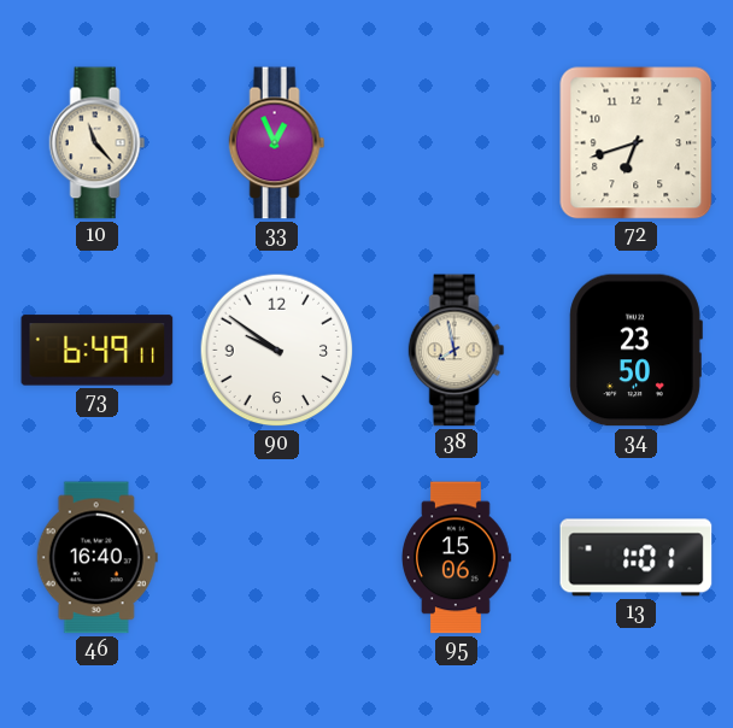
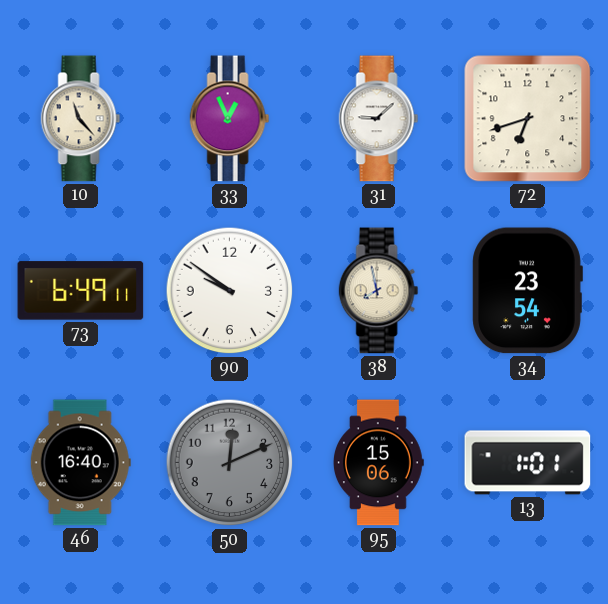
31: none -> 9:08
34: 23:50 -> 23:54
50: none -> 12:11
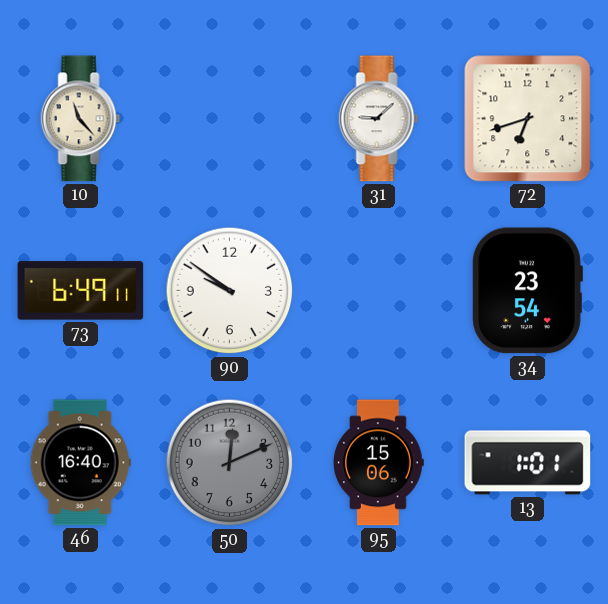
33: 12:56 -> none
38: 7:58 -> none
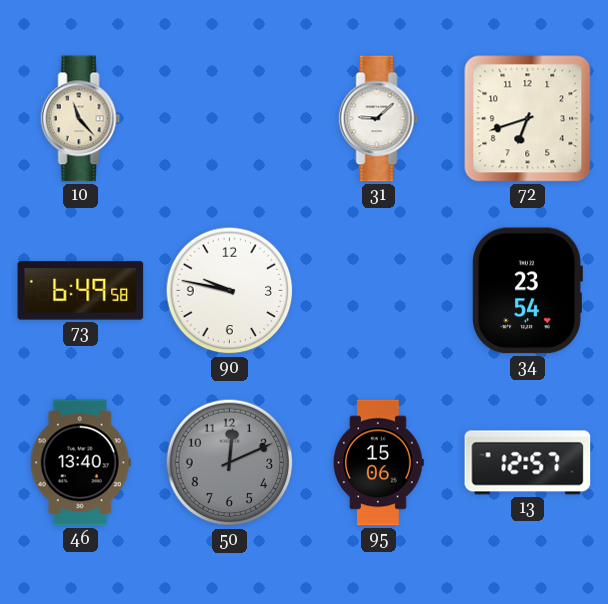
73: 6:49:11 -> 6:49:58
90: 9:51 -> 9:47
46: 16:40 -> 13:40
13: 1:01 -> 12:57
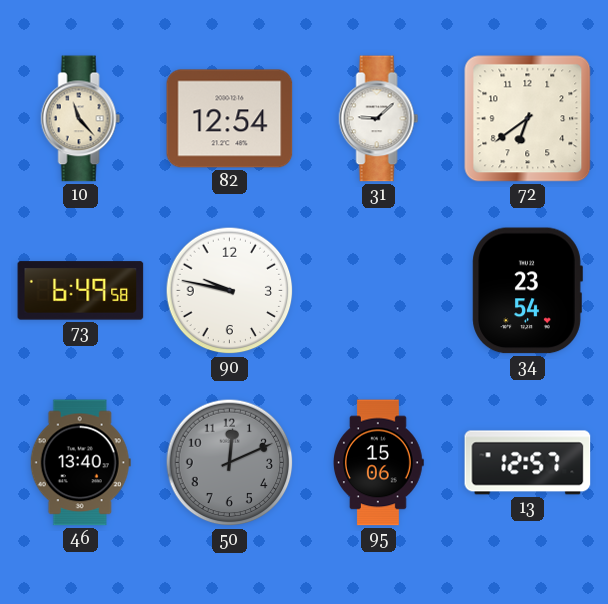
82: none -> 12:54
72: 6:42 -> 6:39
